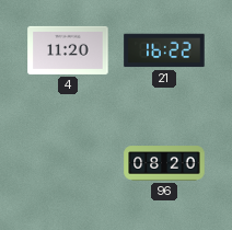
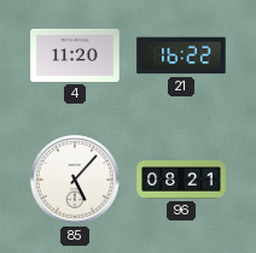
85: none -> 5:07
96: 08:20 -> 08:21
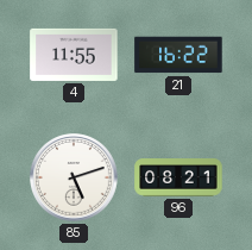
4: 11:20 -> 11:55
85: 5:07 -> 5:12
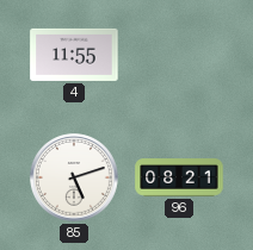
21: 16:22 -> none
